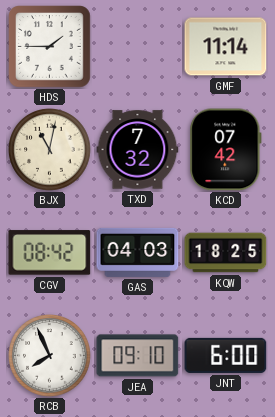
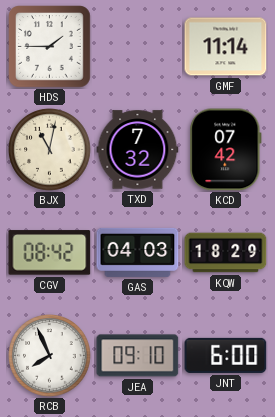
KQW: 18:25 -> 18:29
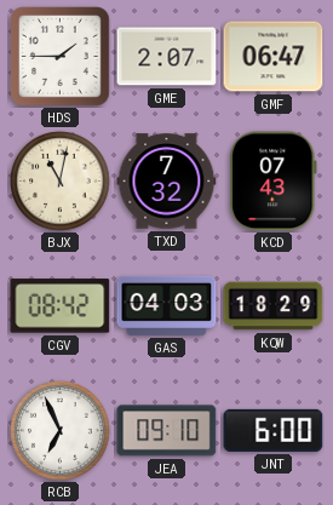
GME: none -> 2:07
GMF: 11:14 -> 06:47
KCD: 07:42 -> 07:43
RCB: 7:56 -> 6:56
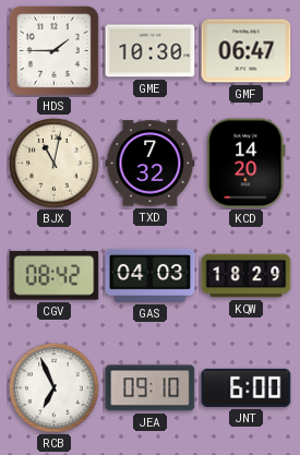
GME: 2:07 -> 10:30
KCD: 07:43 -> 14:20
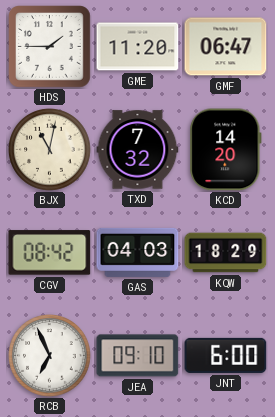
GME: 10:30 -> 11:20
